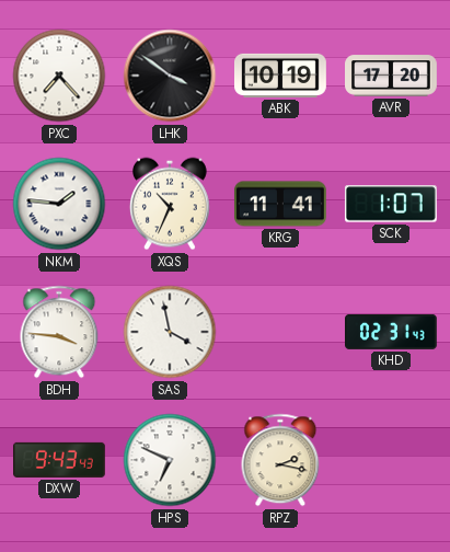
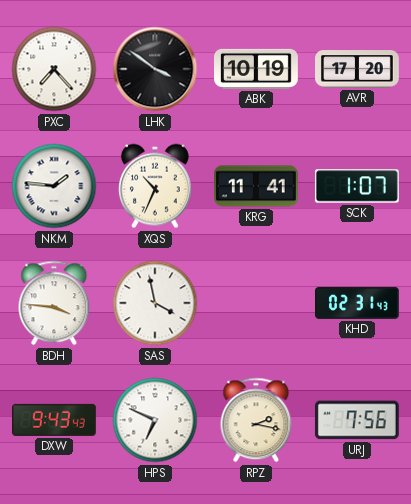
URJ: none -> 7:56
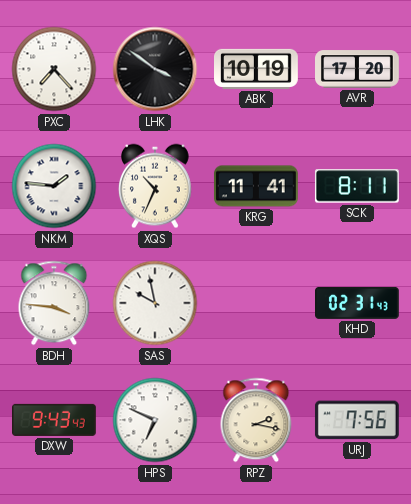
SCK: 1:07 -> 8:11
SAS: 3:58 -> 9:58
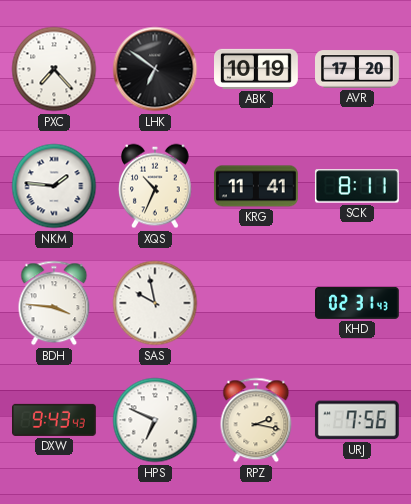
LHK: 3:51 -> 6:51
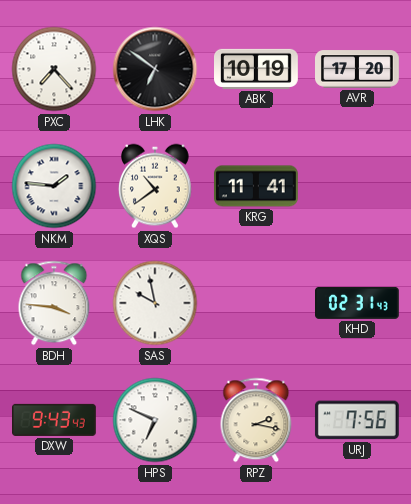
XQS: 10:34 -> 10:39
SCK: 8:11 -> none
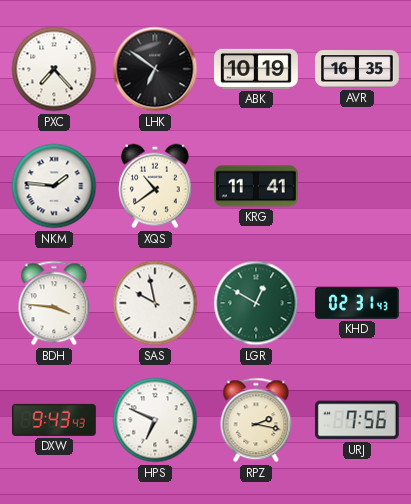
AVR: 17:20 -> 16:35
LGR: none -> 12:50
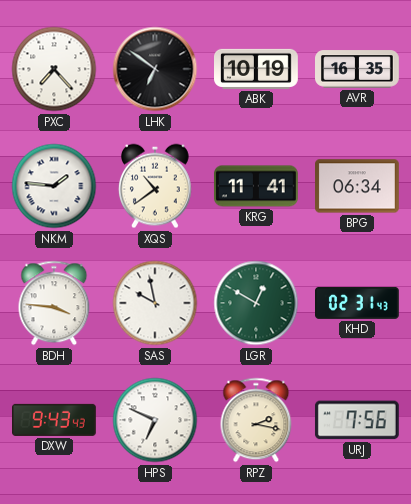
BPG: none -> 06:34
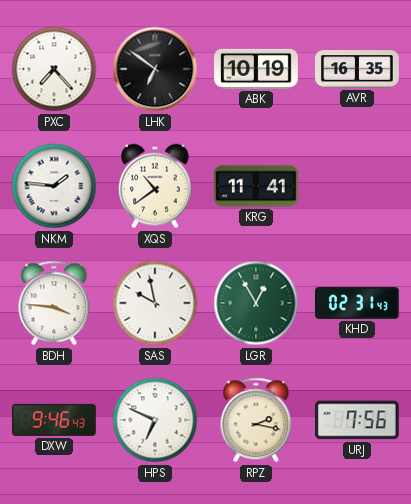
BPG: 06:34 -> none
LGR: 12:50 -> 12:55
DXW: 9:43 -> 9:46
